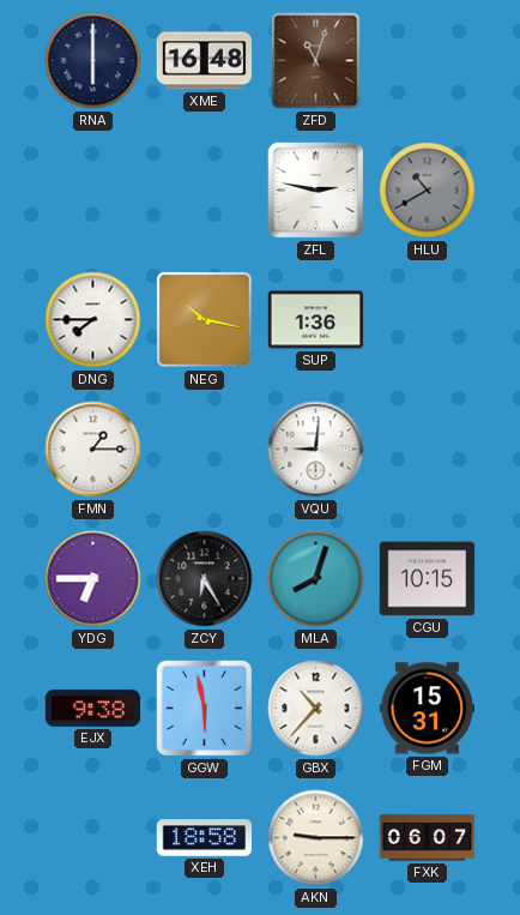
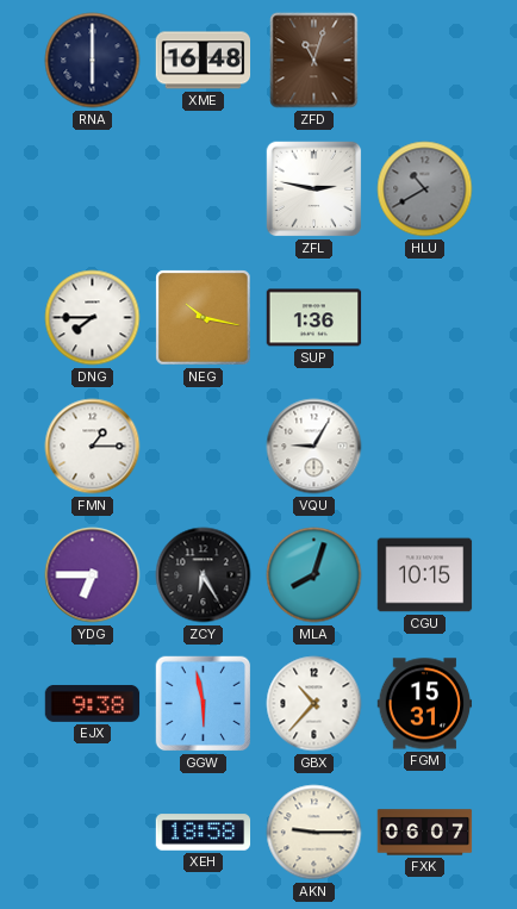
VQU: 9:01 -> 9:05
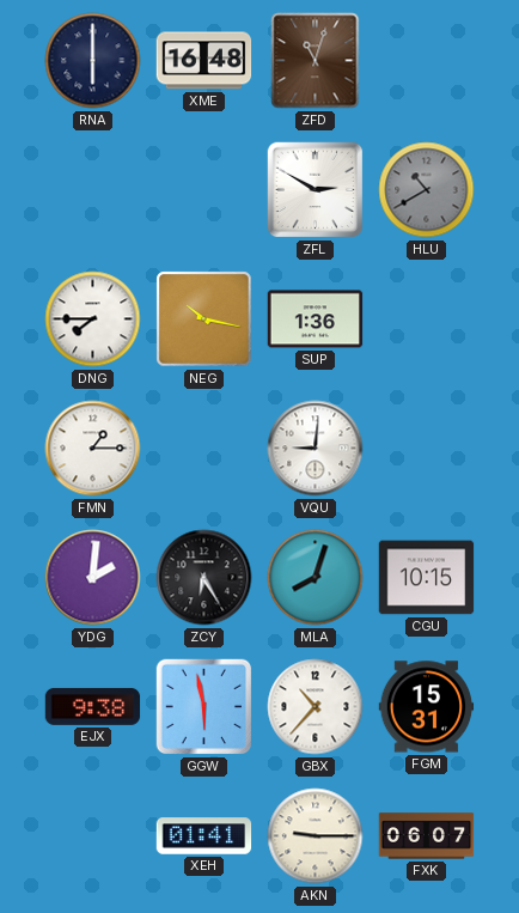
ZFL: 2:47 -> 2:50
VQU: 9:05 -> 9:01
YDG: 6:45 -> 2:01
XEH: 18:58 -> 01:41
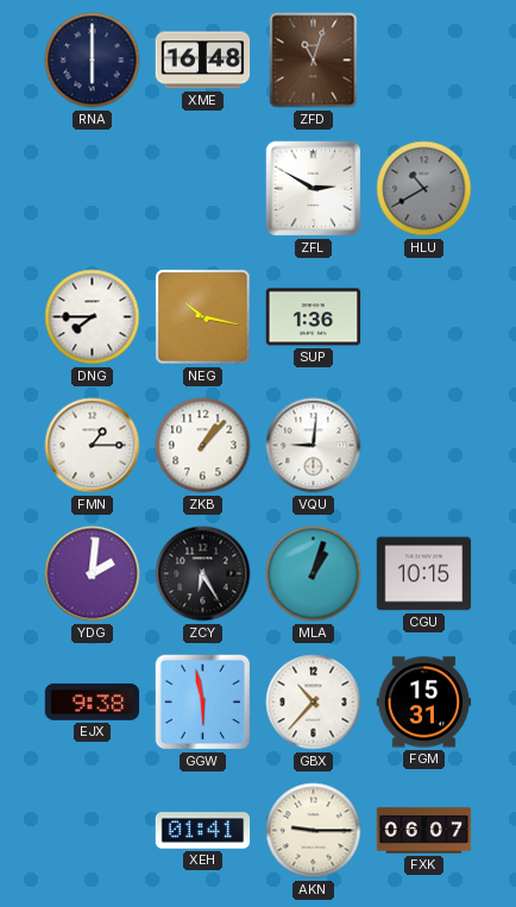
ZKB: none -> 1:07
MLA: 8:03 -> 1:03
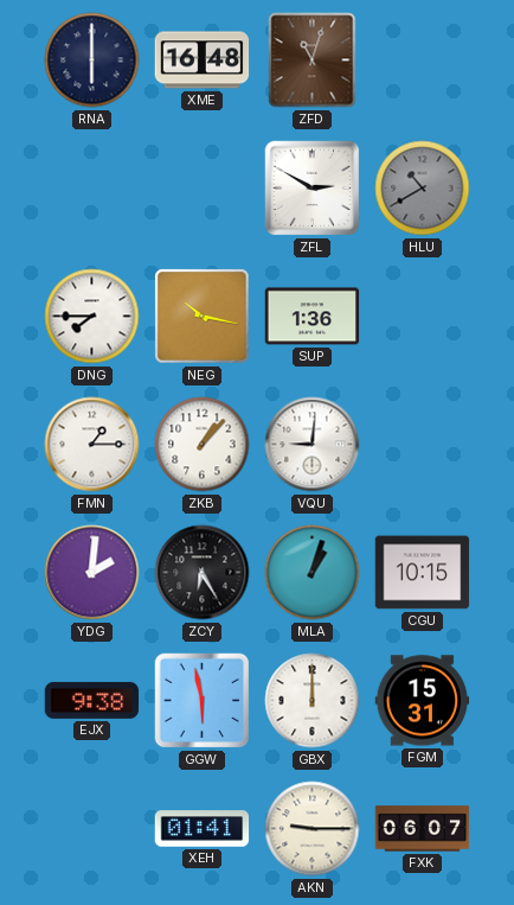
GBX: 10:37 -> 12:00
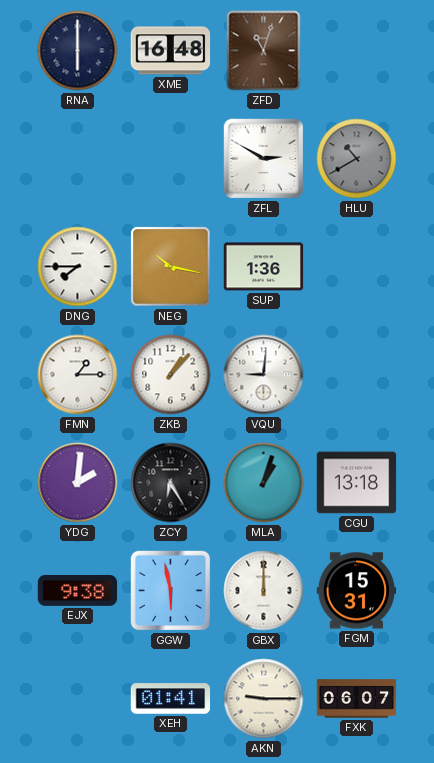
CGU: 10:15 -> 13:18
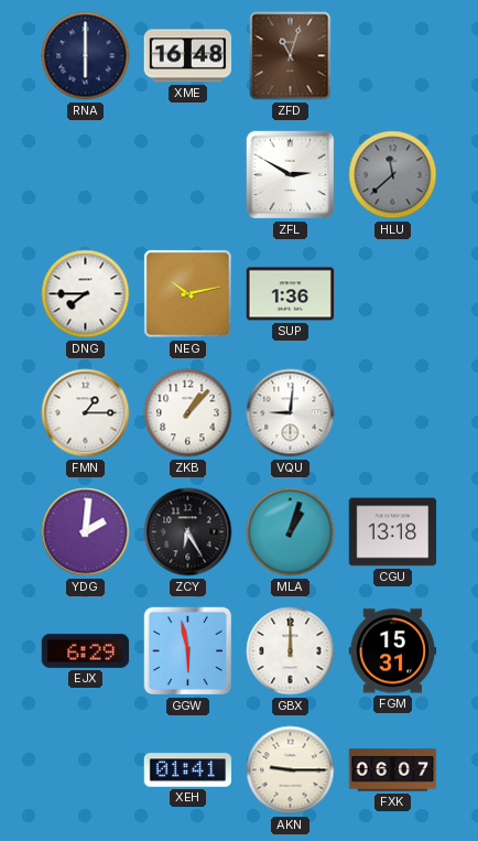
HLU: 10:40 -> 11:38
NEG: 10:17 -> 10:13
EJX: 9:38 -> 6:29
